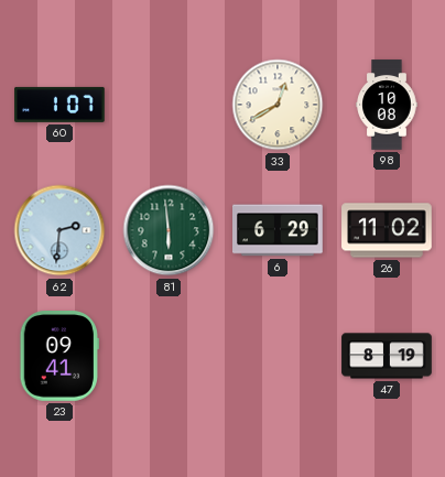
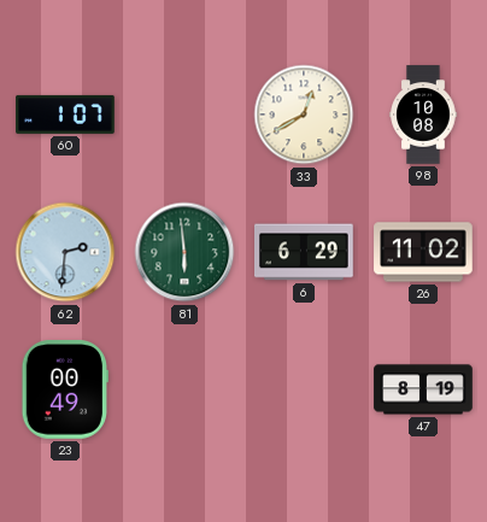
23: 09:41 -> 00:49
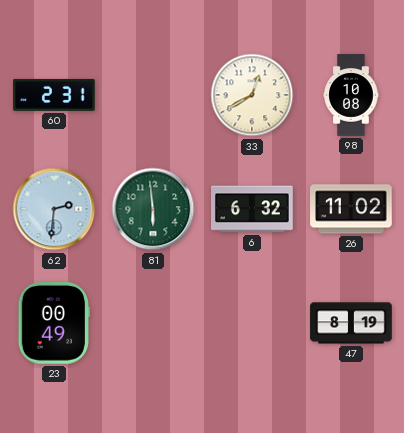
60: 1:07 -> 2:31
6: 6:29 -> 6:32
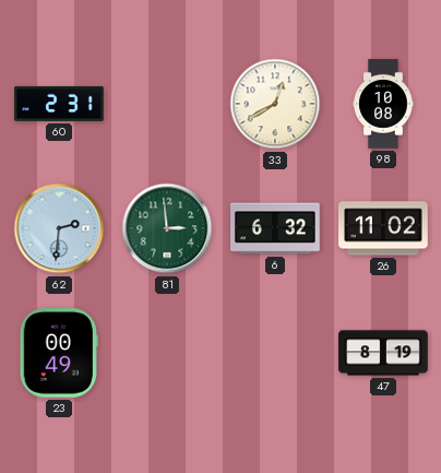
81: 5:59 -> 2:59
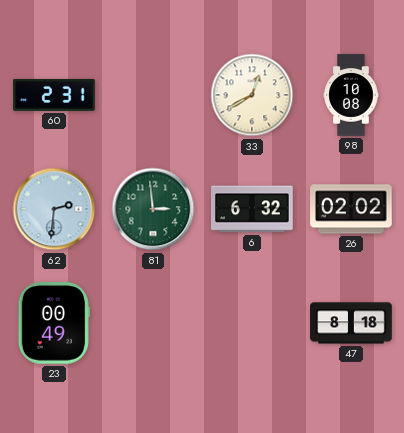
26: 11:02 -> 02:02
47: 8:19 -> 8:18
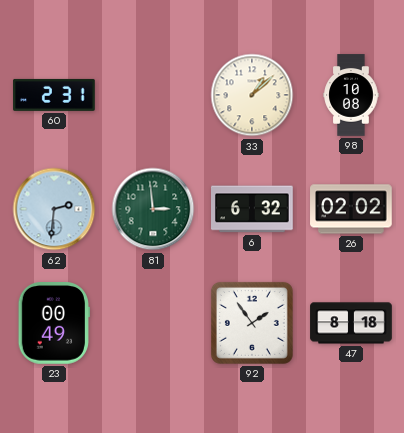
33: 12:40 -> 1:08
92: none -> 1:54
